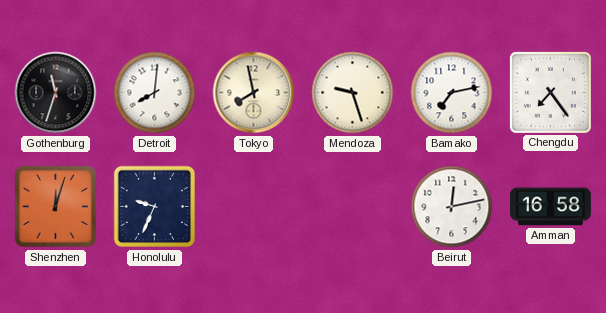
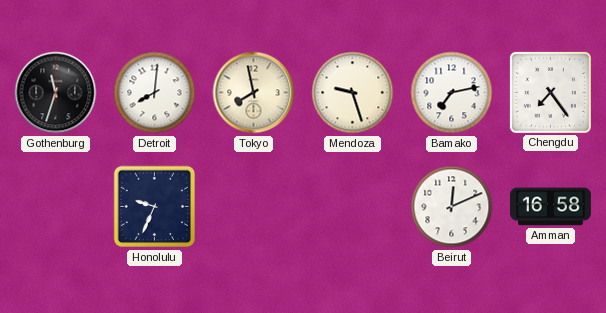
Shenzhen: 12:03 -> none
Beirut: 12:13 -> 12:11
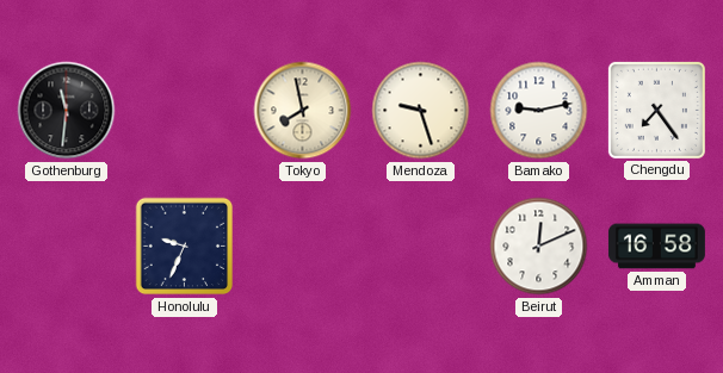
Gothenburg: 11:33 -> 11:31
Detroit: 8:01 -> none
Bamako: 7:13 -> 9:13
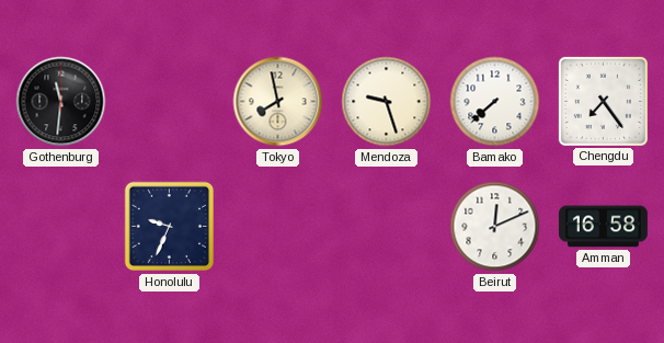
Bamako: 9:13 -> 7:38
